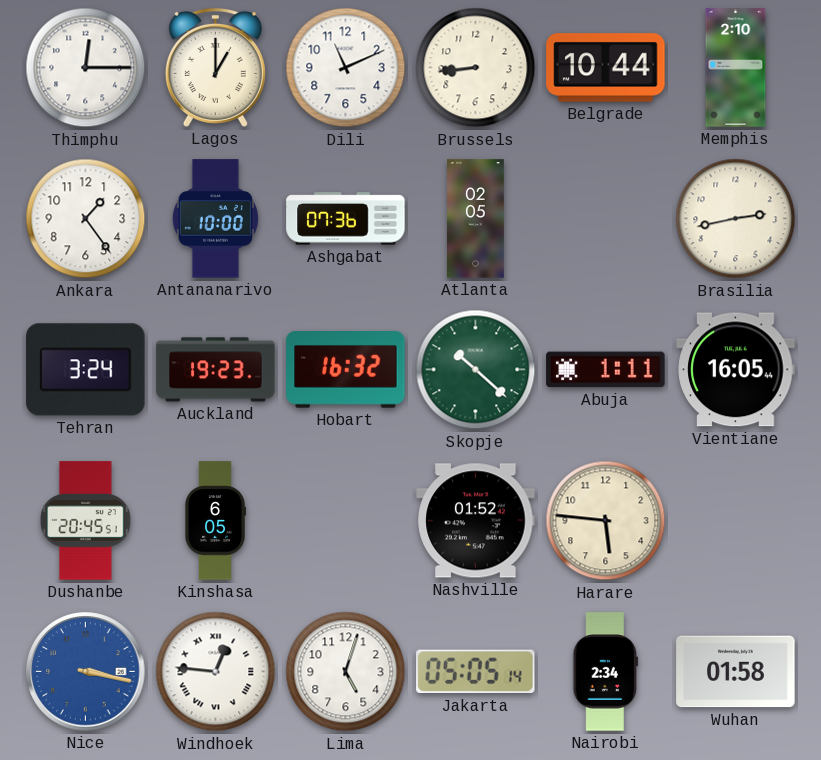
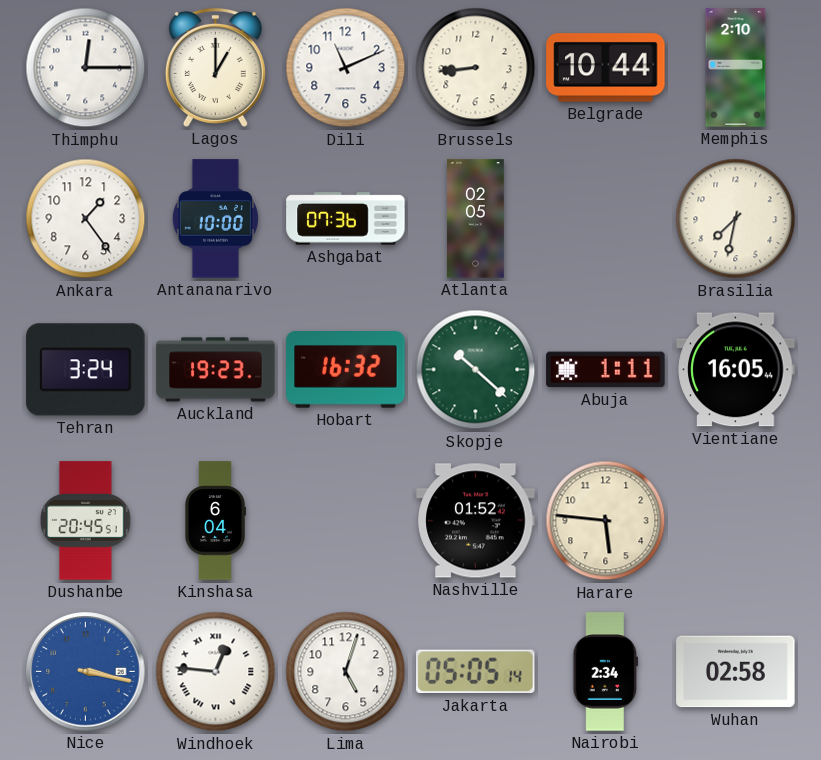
Brasilia: 2:43 -> 7:32
Kinshasa: 6:05 -> 6:04
Wuhan: 01:58 -> 02:58
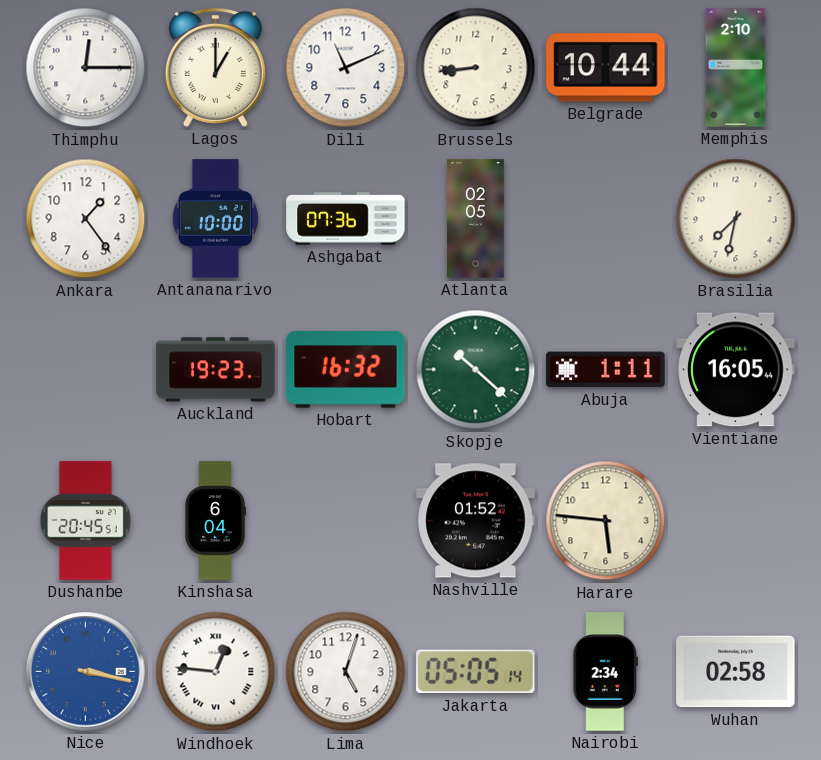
Tehran: 3:24 -> none
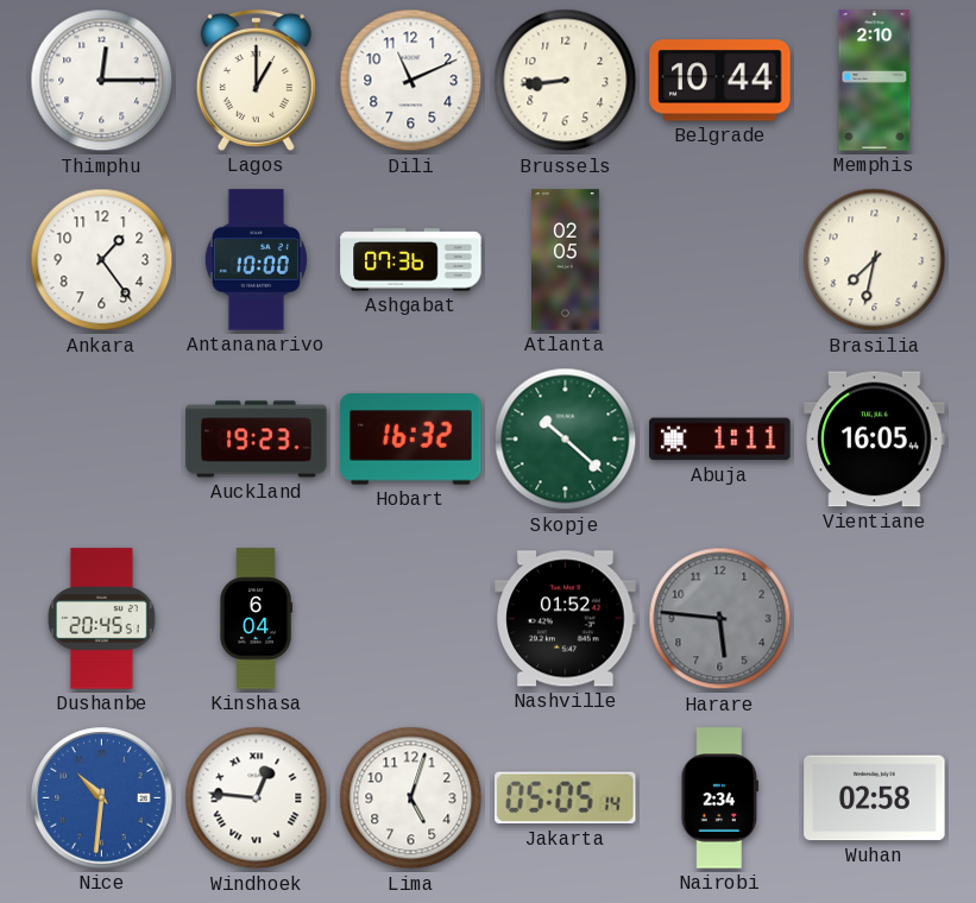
Harare dial: cream -> grey
Nice: 3:17 -> 10:31
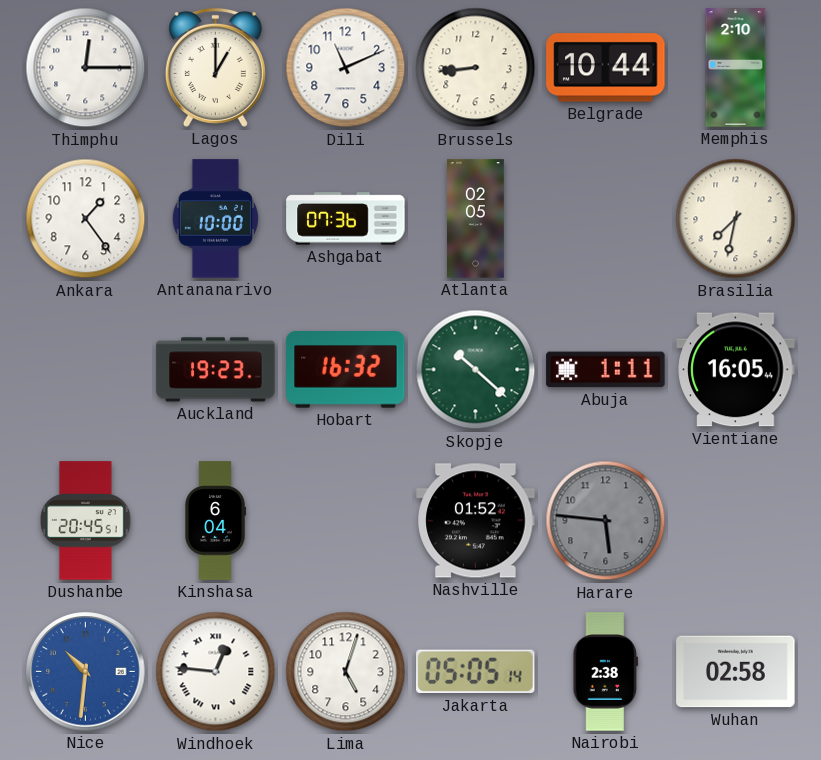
Nairobi: 2:34 -> 2:38
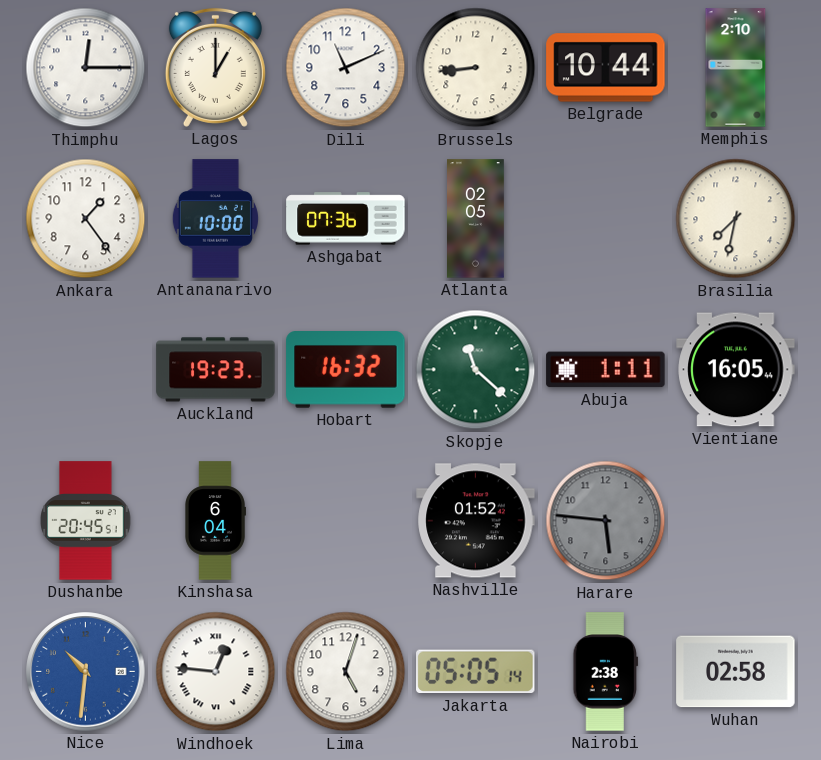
Skopje: 10:22 -> 11:22
